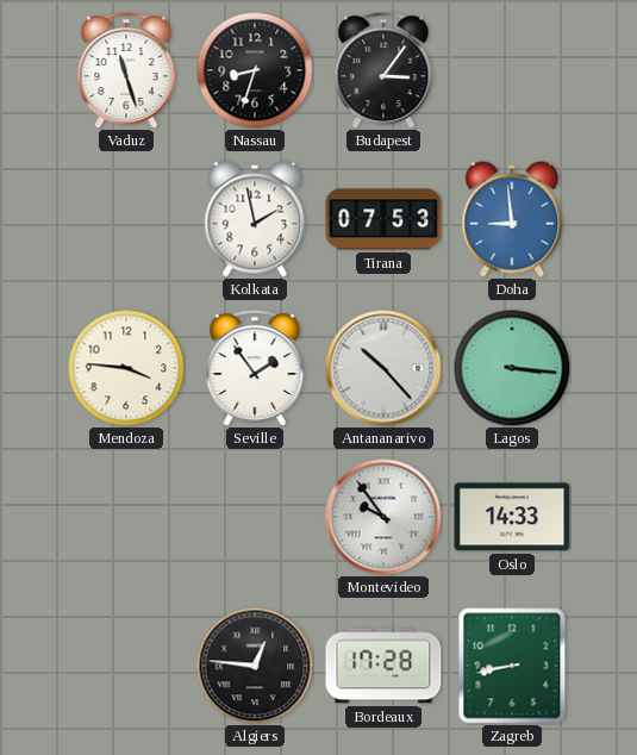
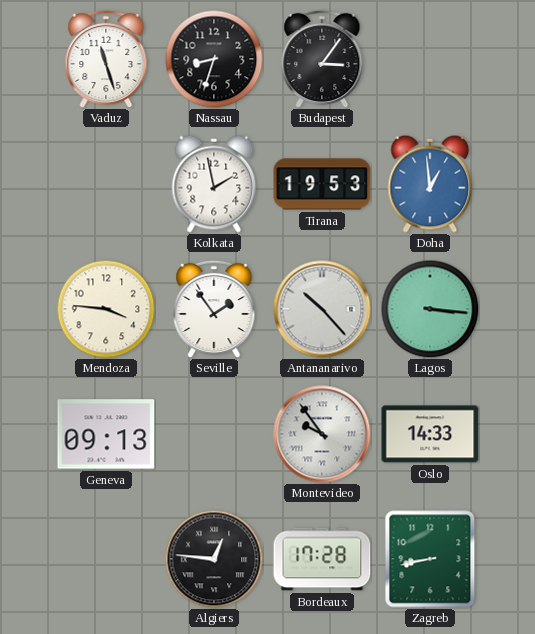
Tirana: 07:53 -> 19:53
Doha: 8:59 -> 12:59
Geneva: none -> 09:13
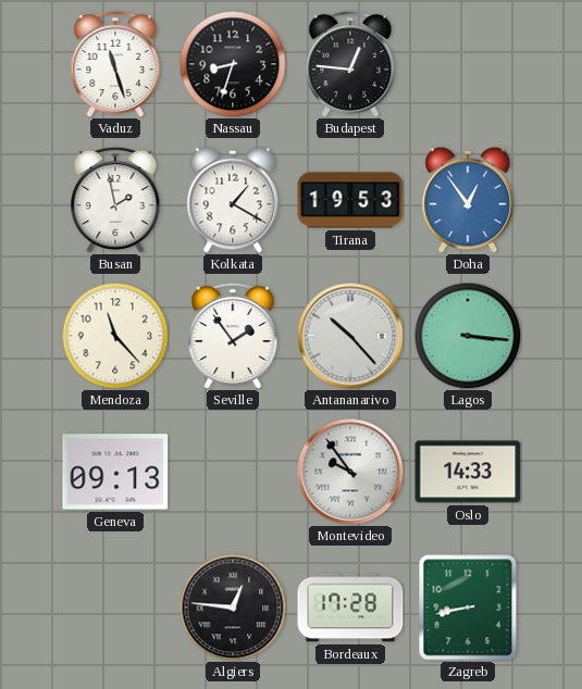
Budapest: 3:06 -> 12:46
Busan: none -> 1:58
Kolkata: 1:58 -> 1:20
Doha: 12:59 -> 12:54
Mendoza: 3:46 -> 11:23
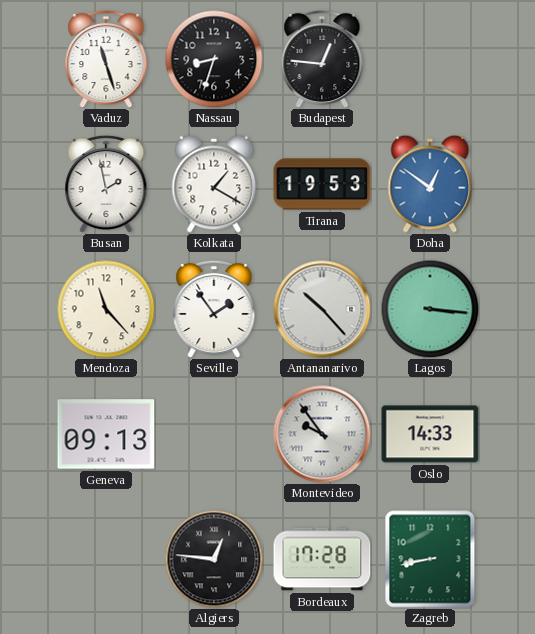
Doha: 12:54 -> 12:51
